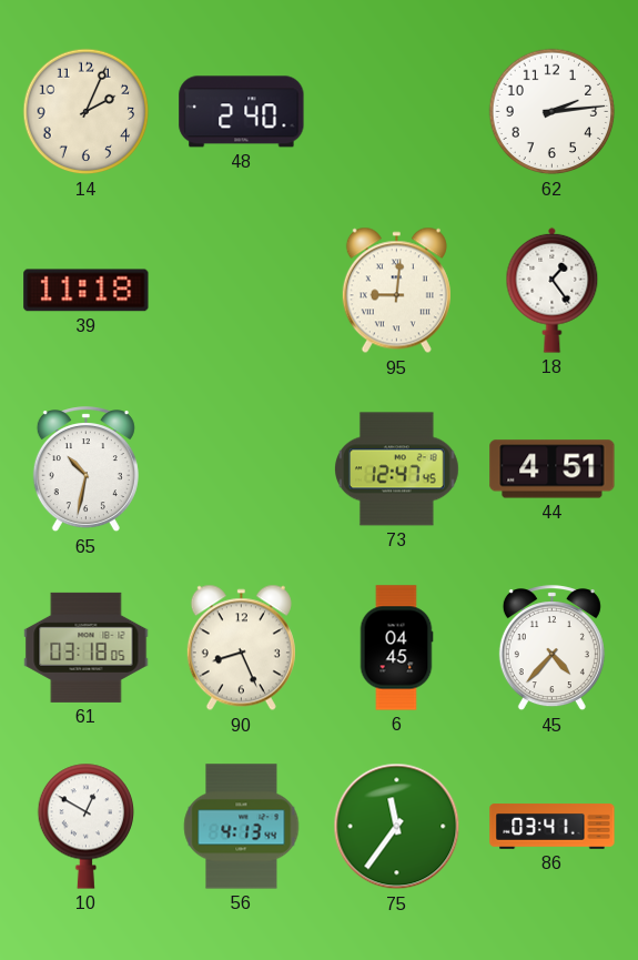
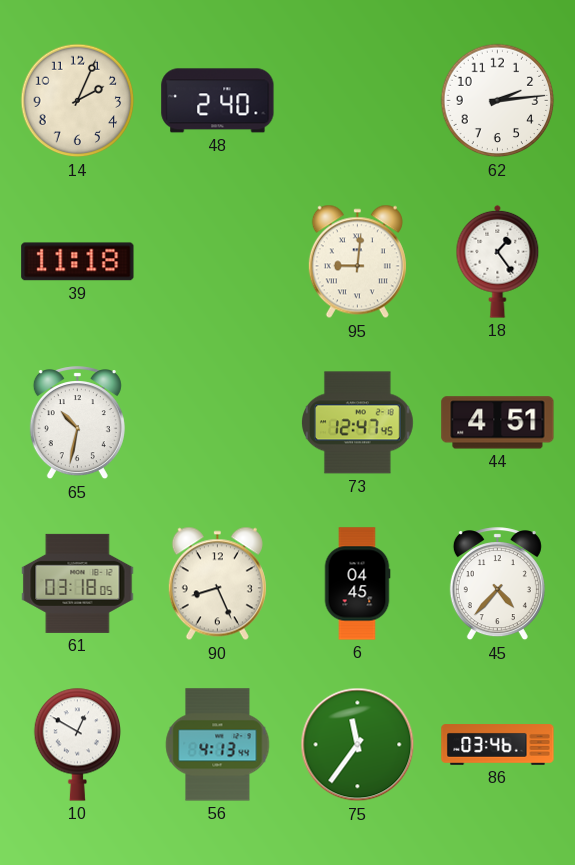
86: 03:41 -> 03:46
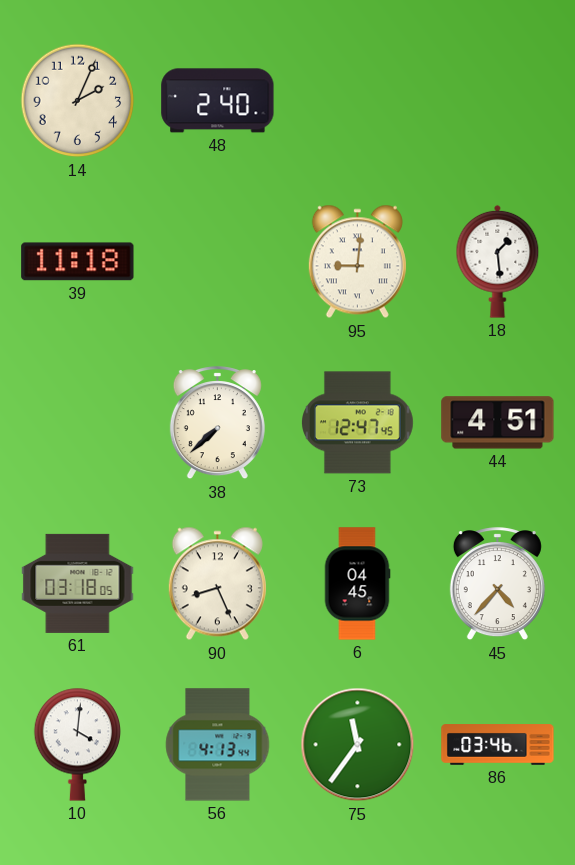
62: 2:14 -> none
18: 1:24 -> 1:29
65: 10:32 -> none
38: none -> 7:38
10: 12:50 -> 4:01
